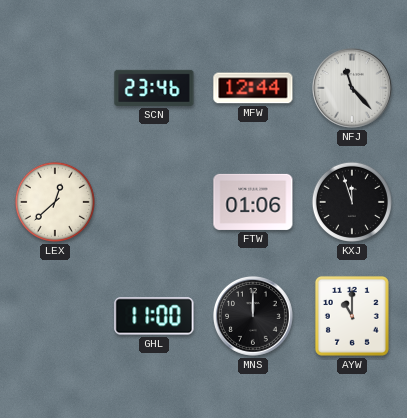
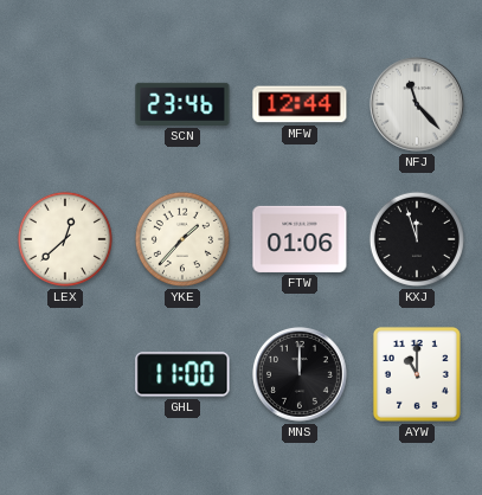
YKE: none -> 1:37
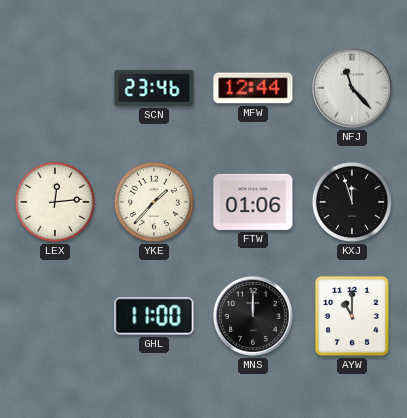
LEX: 12:38 -> 12:14
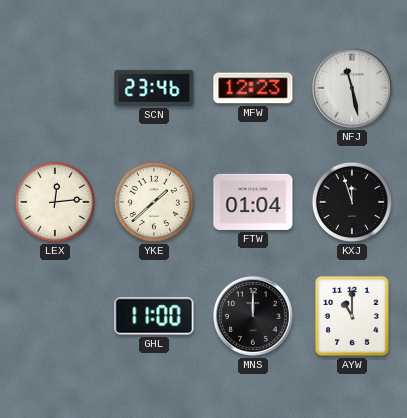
MFW: 12:44 -> 12:23
NFJ: 11:23 -> 11:28
YKE: 1:37 -> 1:38
FTW: 01:06 -> 01:04
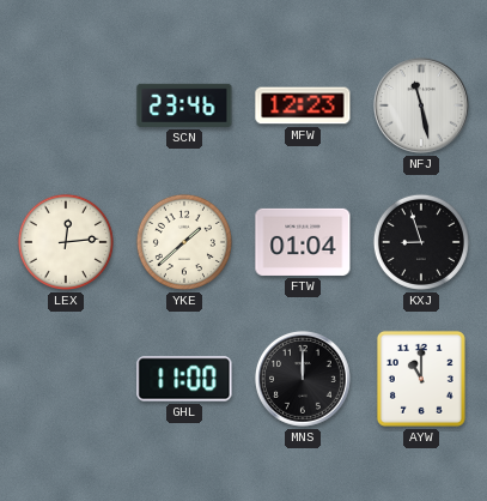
KXJ: 11:57 -> 8:57
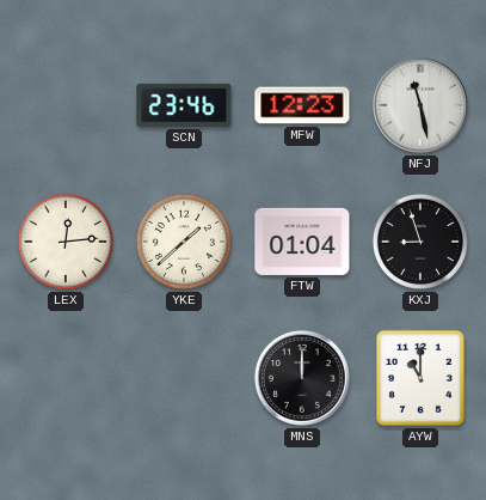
GHL: 11:00 -> none
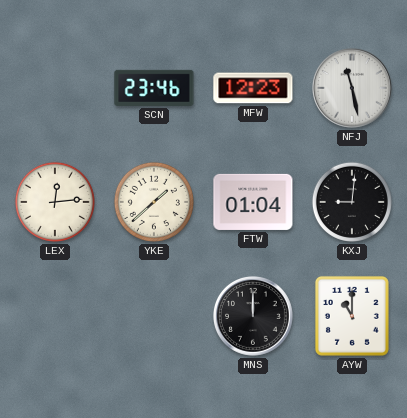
KXJ: 8:57 -> 9:01
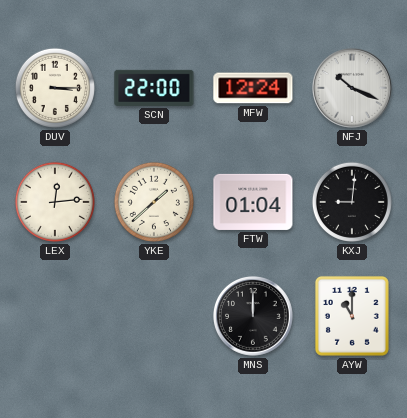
DUV: none -> 3:15
SCN: 23:46 -> 22:00
MFW: 12:23 -> 12:24
NFJ: 11:28 -> 10:19
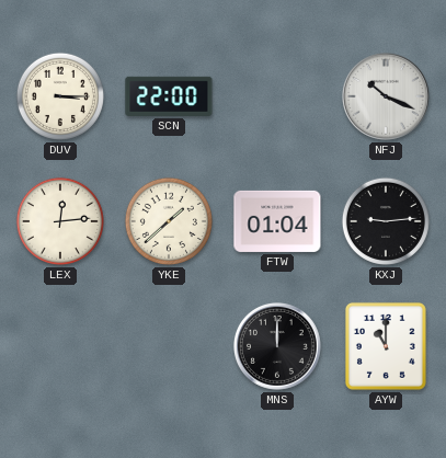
MFW: 12:24 -> none
KXJ: 9:01 -> 9:14
